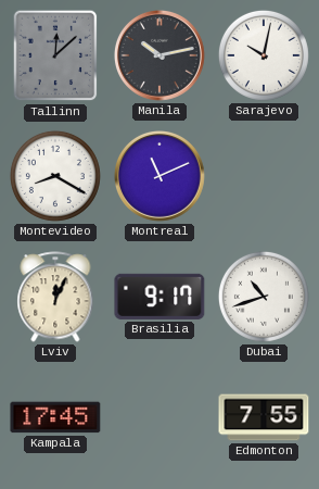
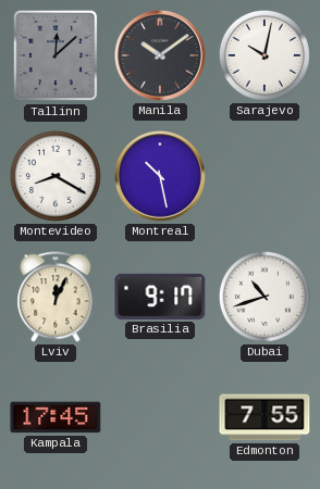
Manila: 10:13 -> 10:09
Montreal: 11:11 -> 10:28
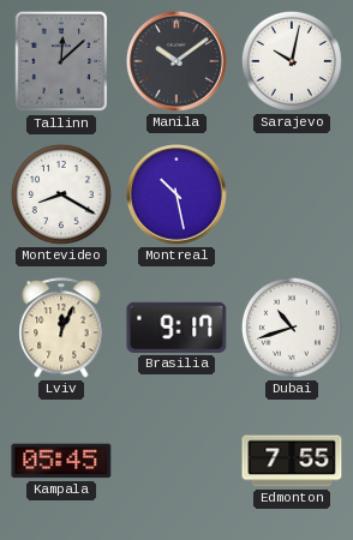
Kampala: 17:45 -> 05:45
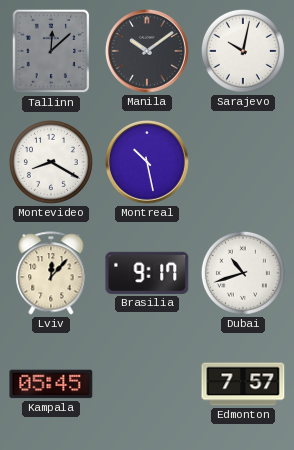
Lviv: 12:04 -> 12:07
Edmonton: 7:55 -> 7:57
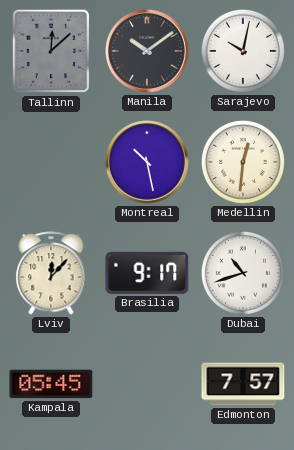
Montevideo: 8:20 -> none
Medellin: none -> 12:31
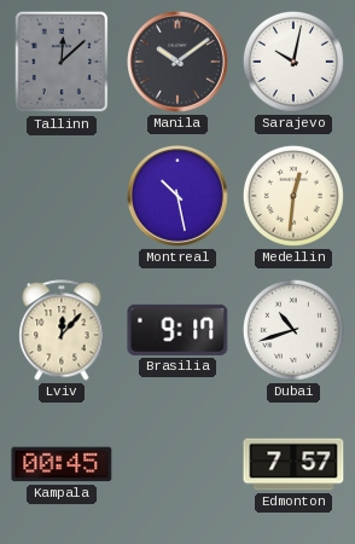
Kampala: 05:45 -> 00:45
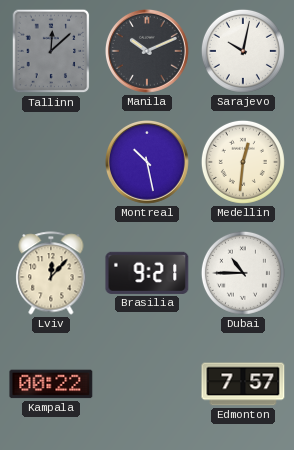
Manila: 10:09 -> 10:11
Brasilia: 9:17 -> 9:21
Dubai: 10:42 -> 10:45
Kampala: 00:45 -> 00:22
